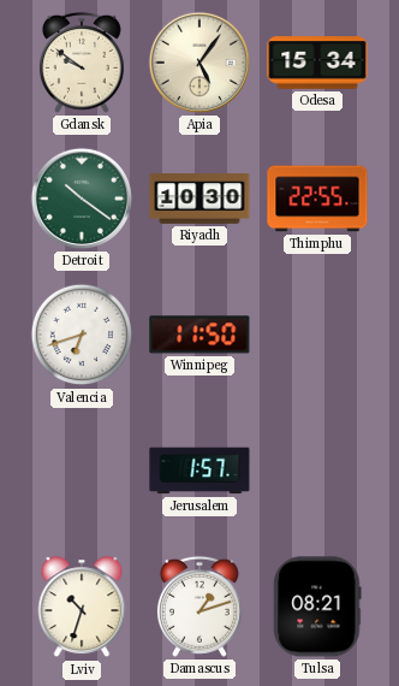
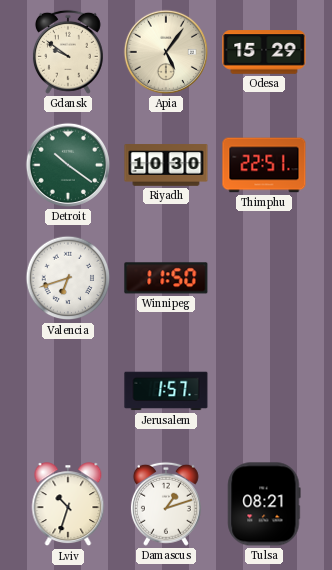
Odesa: 15:34 -> 15:29
Thimphu: 22:55 -> 22:51
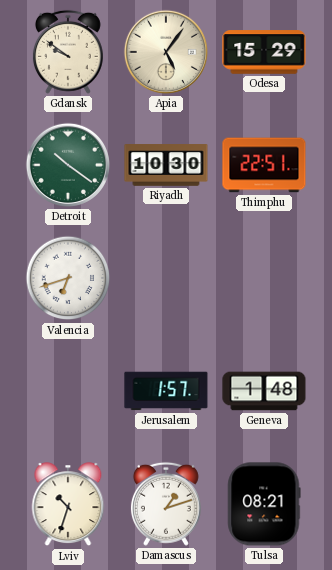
Winnipeg: 11:50 -> none
Geneva: none -> 1:48
